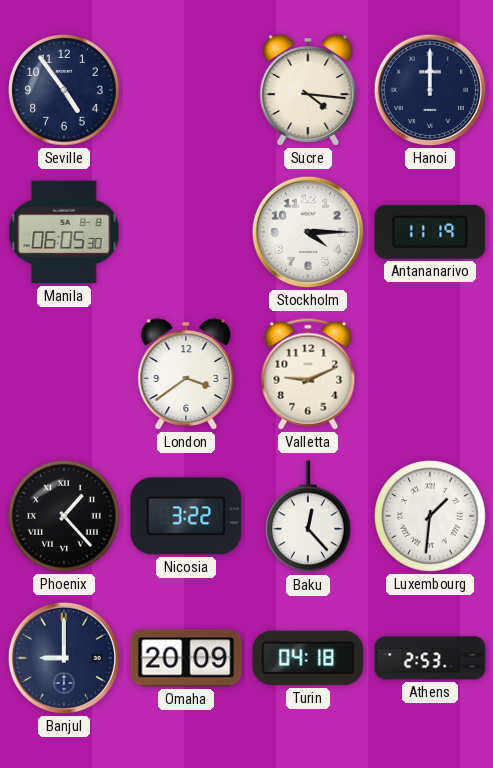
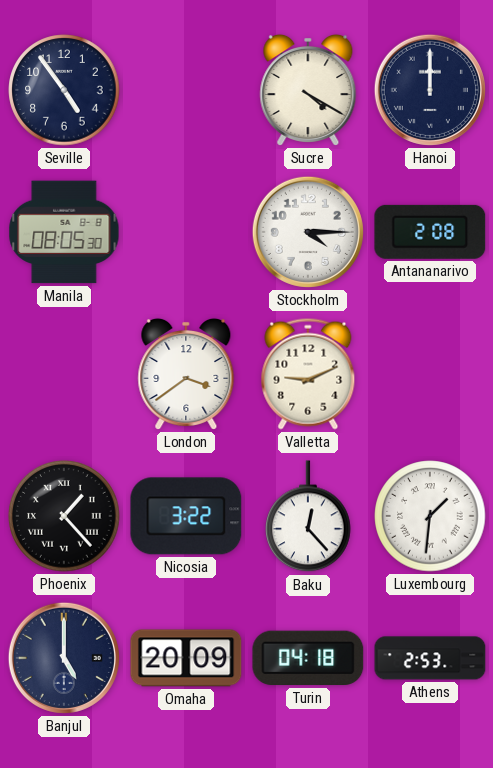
Sucre: 4:16 -> 4:20
Manila: 06:05 -> 08:05
Antananarivo: 11:19 -> 2:08
Banjul: 9:00 -> 5:00
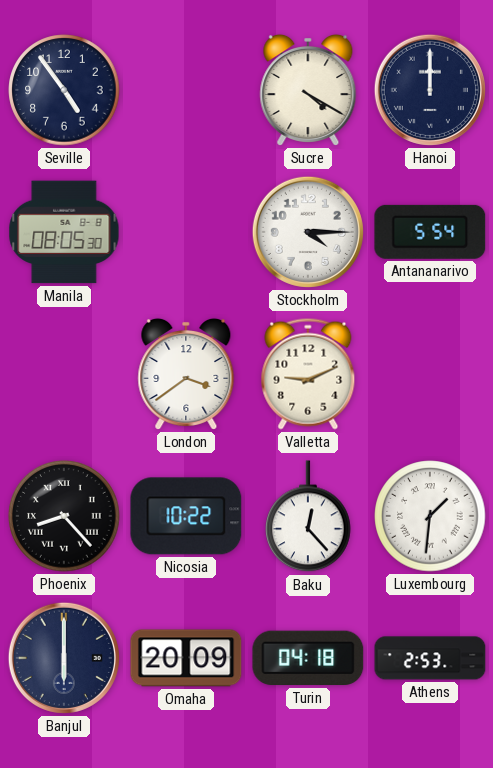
Antananarivo: 2:08 -> 5:54
Phoenix: 1:23 -> 8:23
Nicosia: 3:22 -> 10:22
Banjul: 5:00 -> 6:00
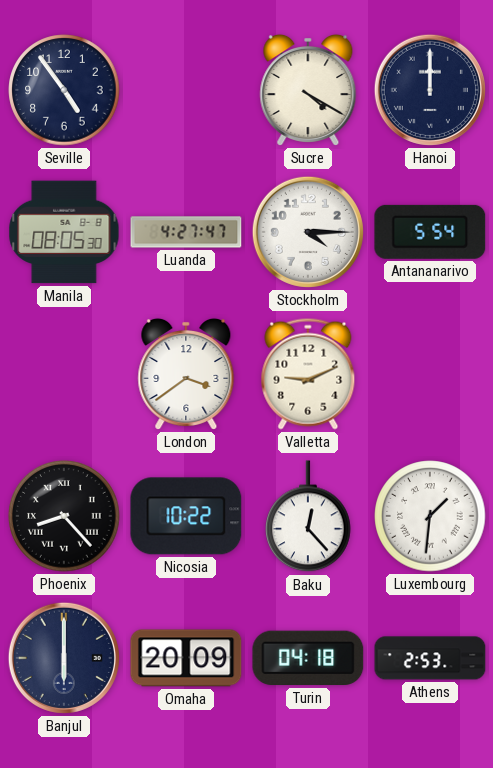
Luanda: none -> 4:27
